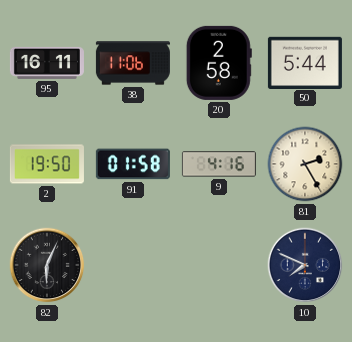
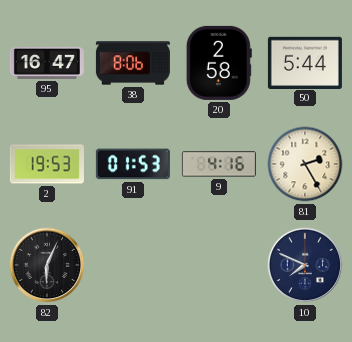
95: 16:11 -> 16:47
38: 11:06 -> 8:06
2: 19:50 -> 19:53
91: 01:58 -> 01:53
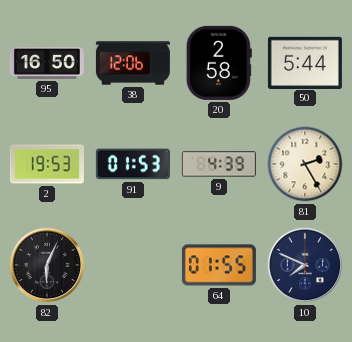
95: 16:47 -> 16:50
38: 8:06 -> 12:06
9: 4:16 -> 4:39
64: none -> 01:55
